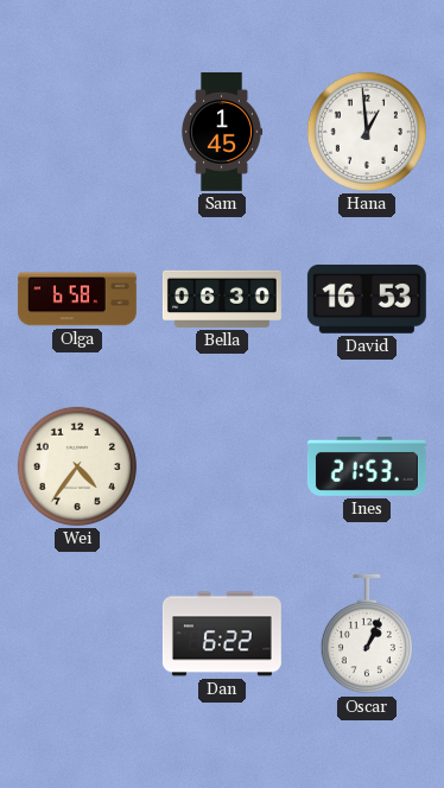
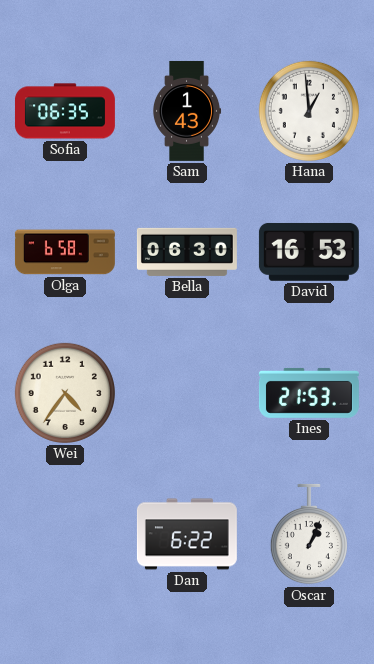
Sofia: none -> 06:35
Sam: 1:45 -> 1:43
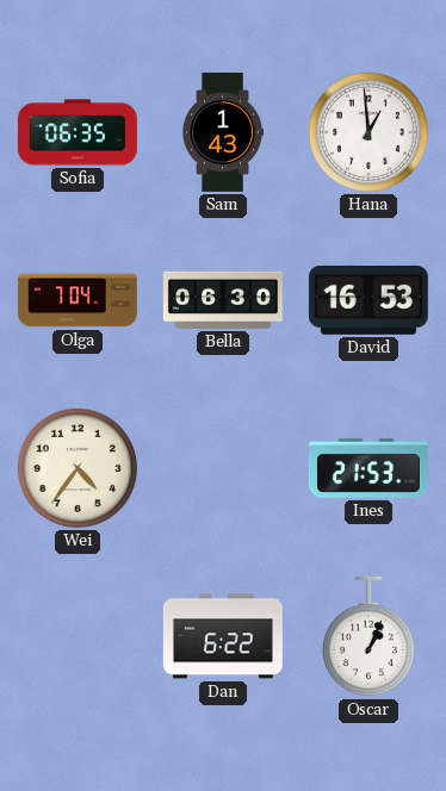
Olga: 6:58 -> 7:04
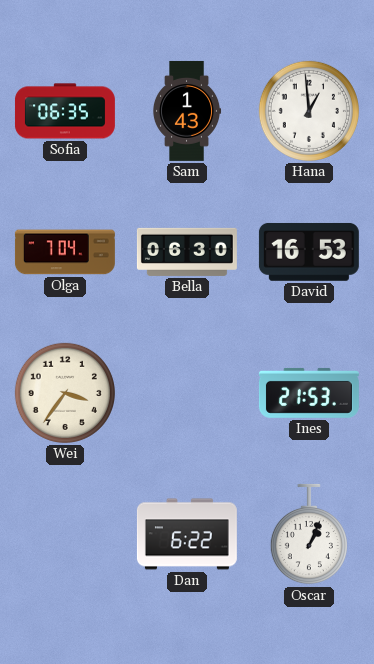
Wei: 4:36 -> 3:36
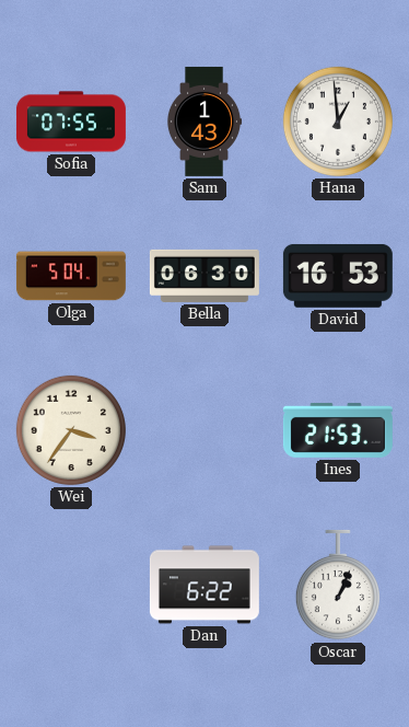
Sofia: 06:35 -> 07:55
Olga: 7:04 -> 5:04
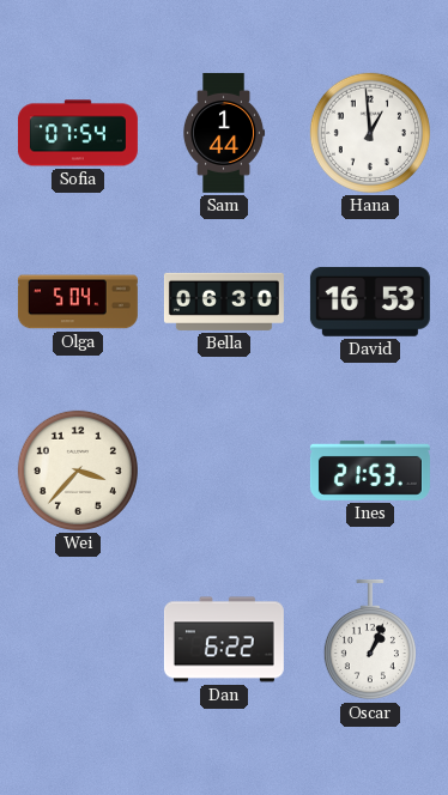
Sofia: 07:55 -> 07:54
Sam: 1:43 -> 1:44
Wei: 3:36 -> 3:37
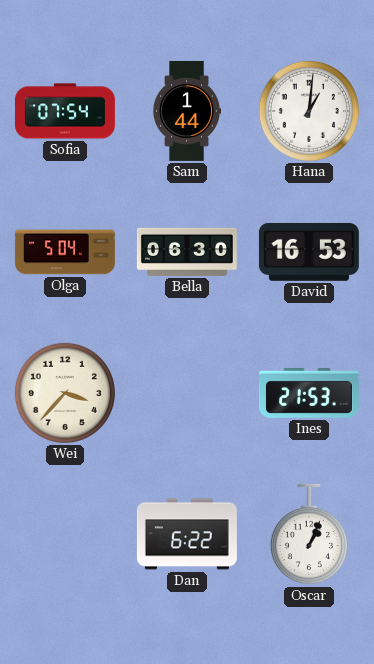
Hana: 12:59 -> 1:01
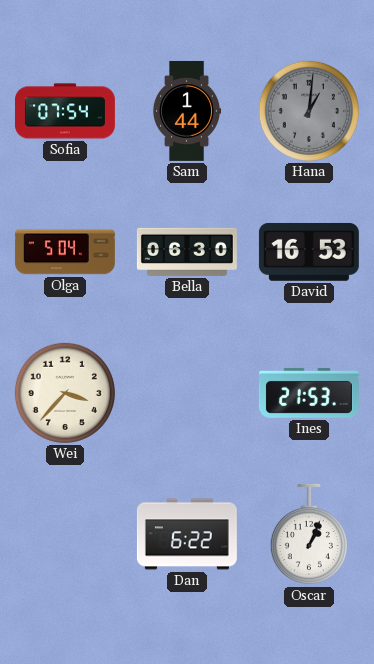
Hana dial: white -> grey
